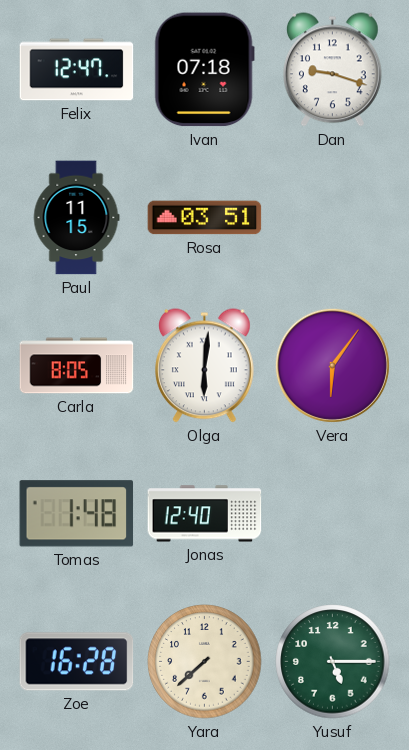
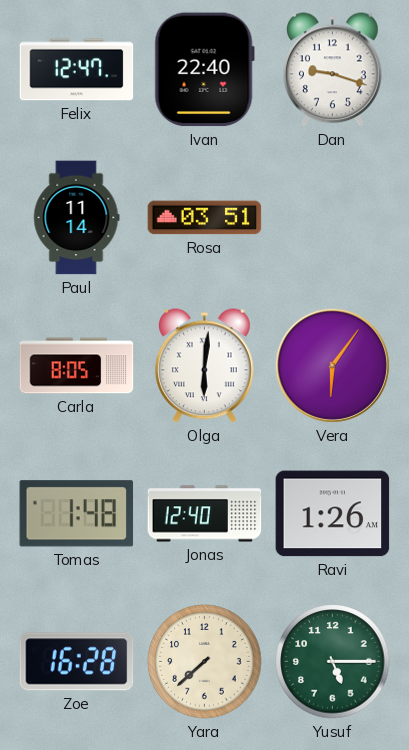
Ivan: 07:18 -> 22:40
Paul: 11:15 -> 11:14
Ravi: none -> 1:26
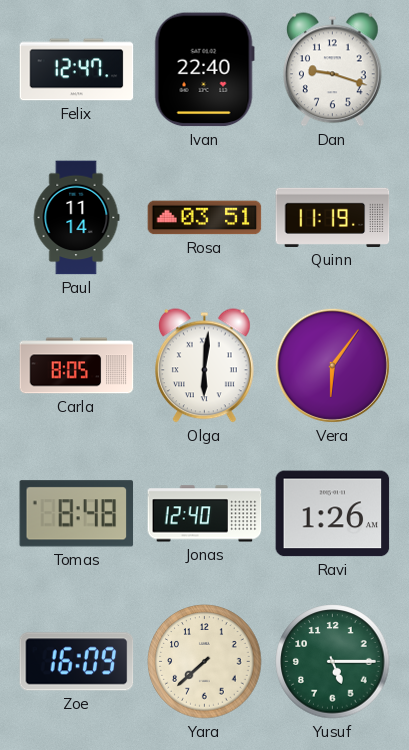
Quinn: none -> 11:19
Tomas: 1:48 -> 8:48
Zoe: 16:28 -> 16:09
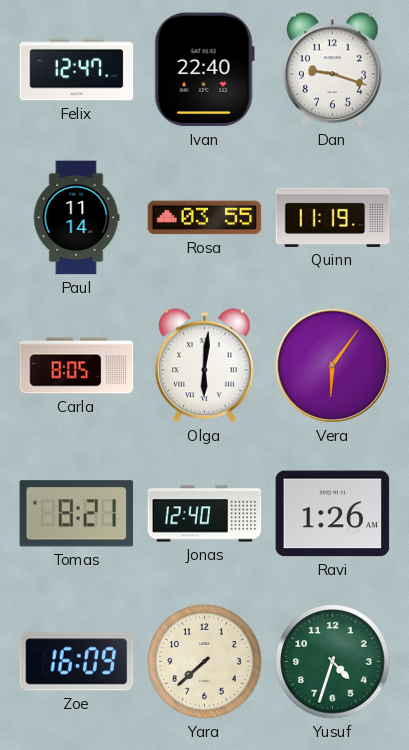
Rosa: 03:51 -> 03:55
Tomas: 8:48 -> 8:21
Yusuf: 5:15 -> 4:33
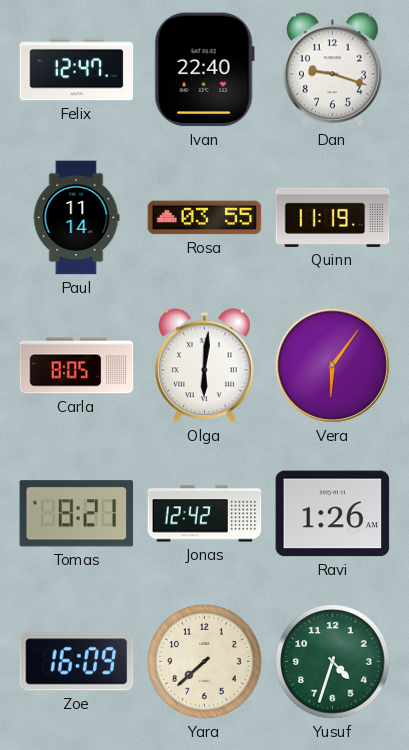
Jonas: 12:40 -> 12:42
